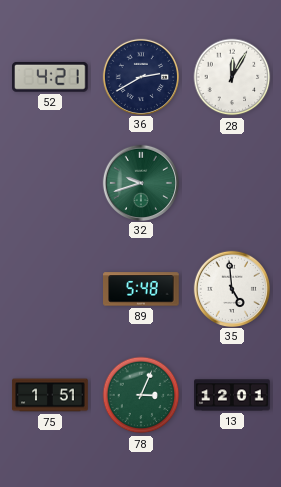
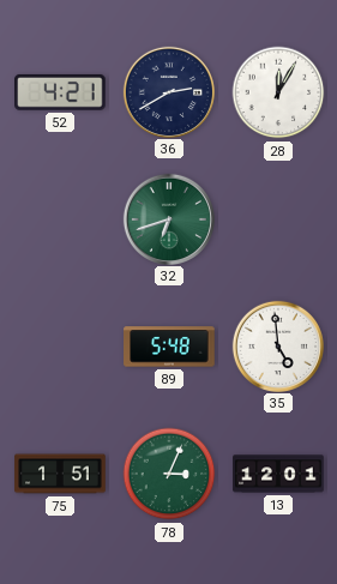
32: 9:42 -> 6:42
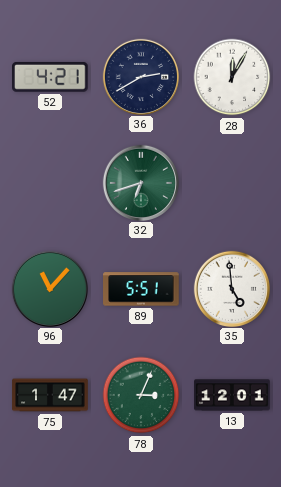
96: none -> 11:07
89: 5:48 -> 5:51
75: 1:51 -> 1:47
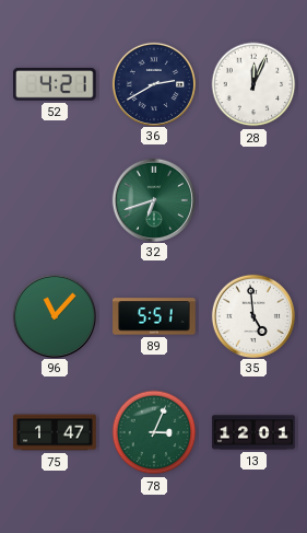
28: 12:05 -> 12:04
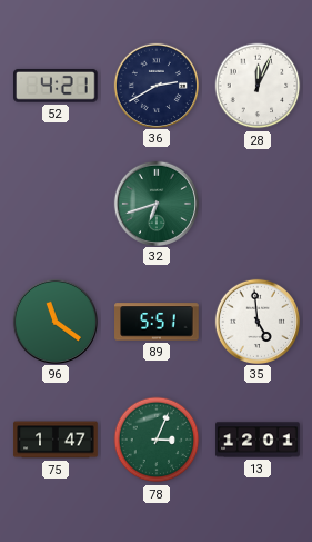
96: 11:07 -> 11:21
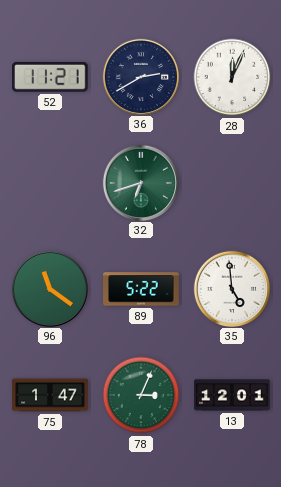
52: 4:21 -> 11:21
89: 5:51 -> 5:22
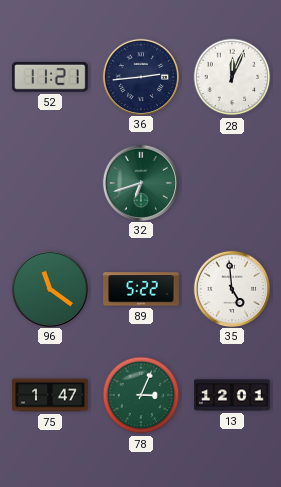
36: 2:40 -> 2:44
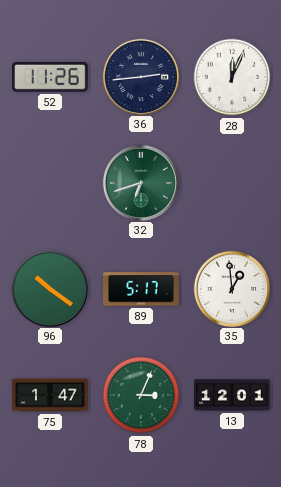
52: 11:21 -> 11:26
96: 11:21 -> 10:21
89: 5:22 -> 5:17
35: 4:59 -> 12:59
